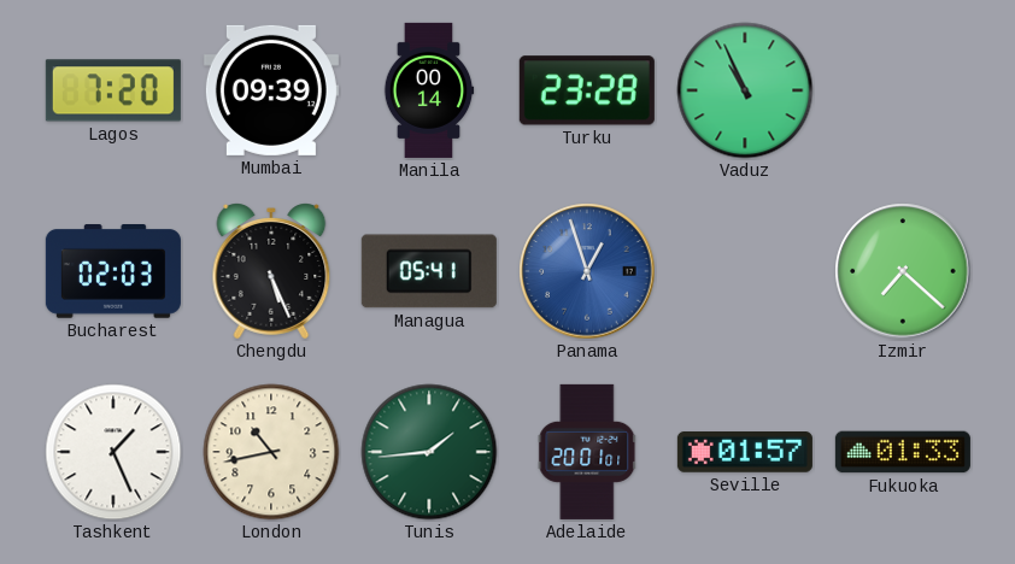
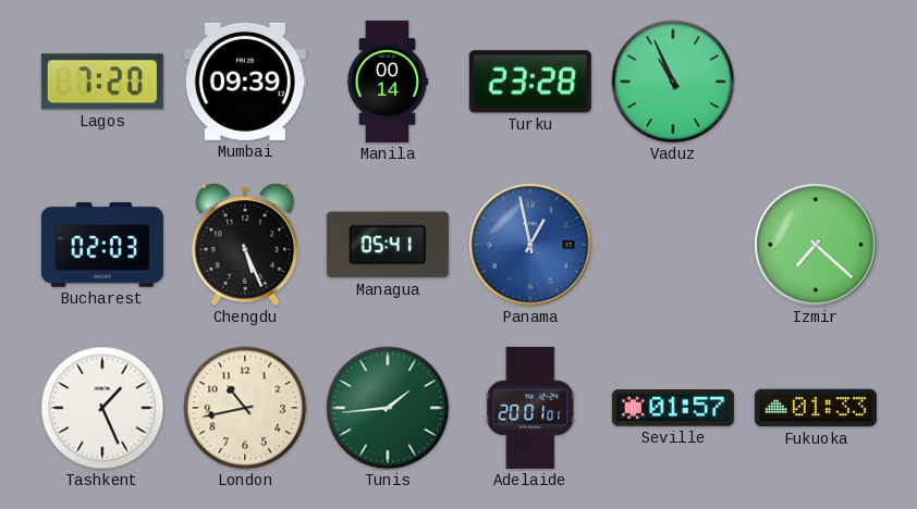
Panama: 12:57 -> 12:58
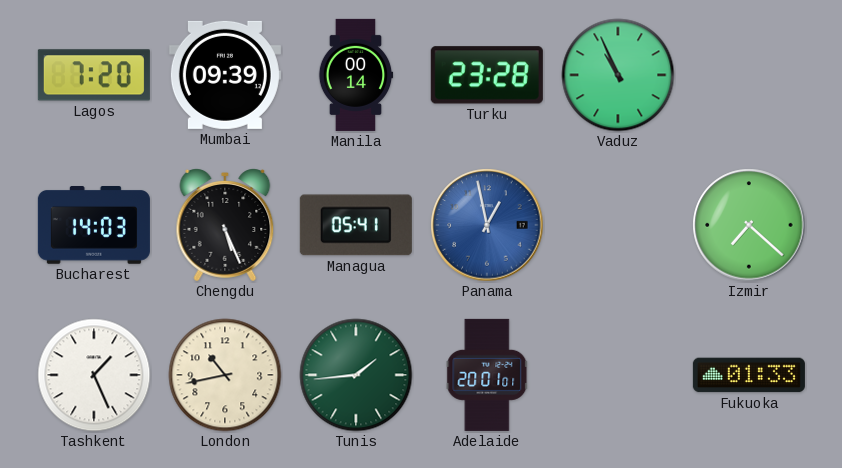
Bucharest: 02:03 -> 14:03
Seville: 01:57 -> none
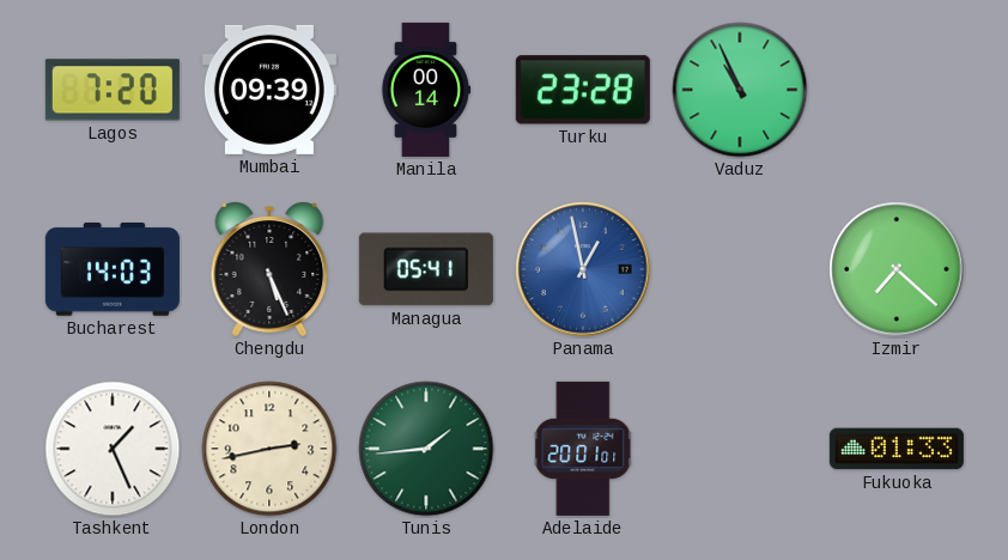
London: 10:43 -> 2:43
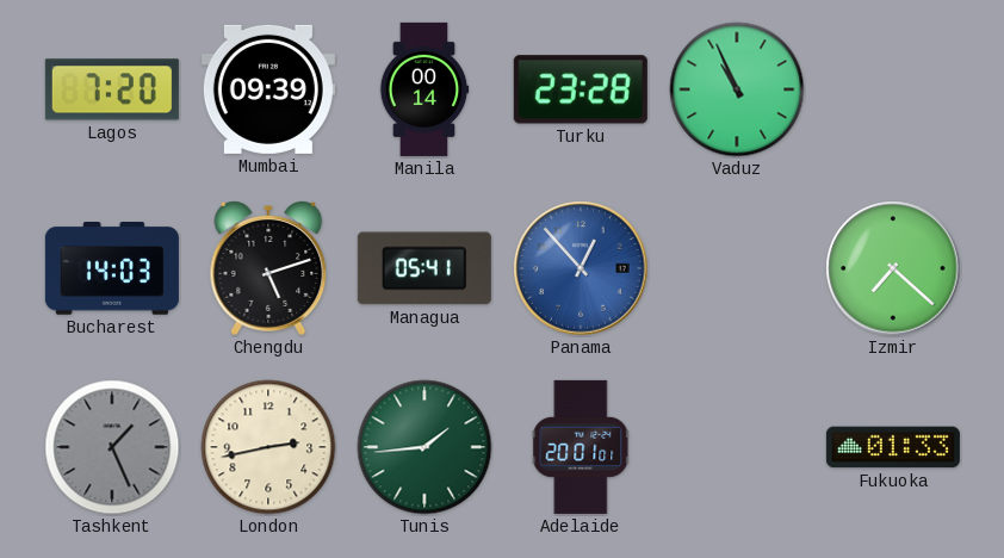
Chengdu: 5:26 -> 5:12
Panama: 12:58 -> 12:53
Tashkent dial: white -> grey
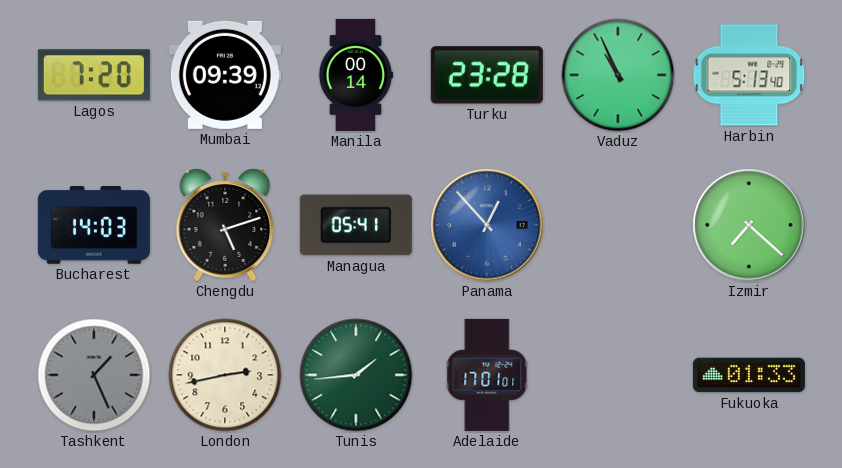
Harbin: none -> 5:13
Adelaide: 20:01 -> 17:01
